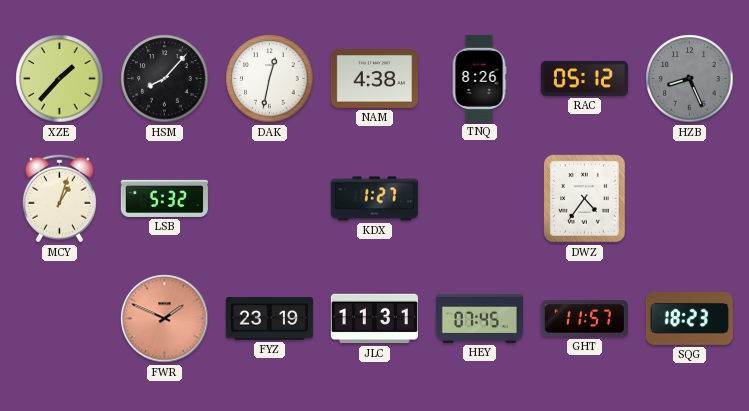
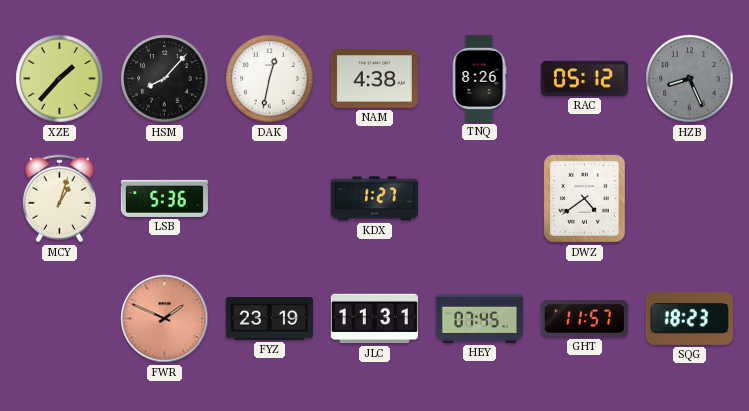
LSB: 5:32 -> 5:36
DWZ: 4:36 -> 4:39
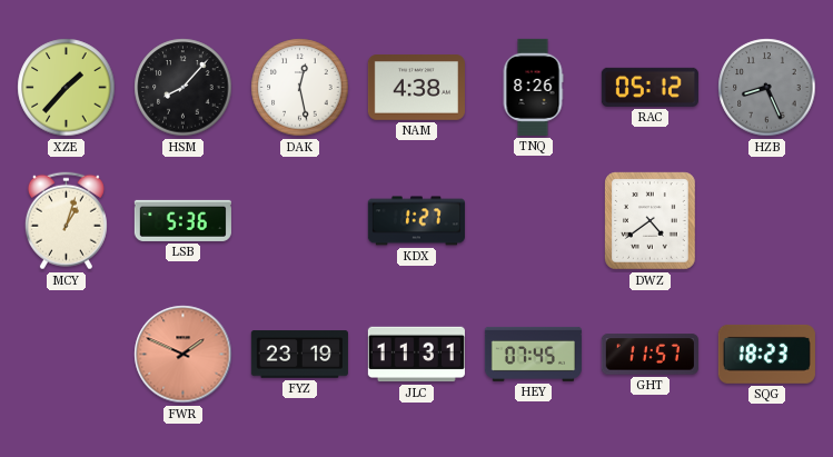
DAK: 12:32 -> 12:28
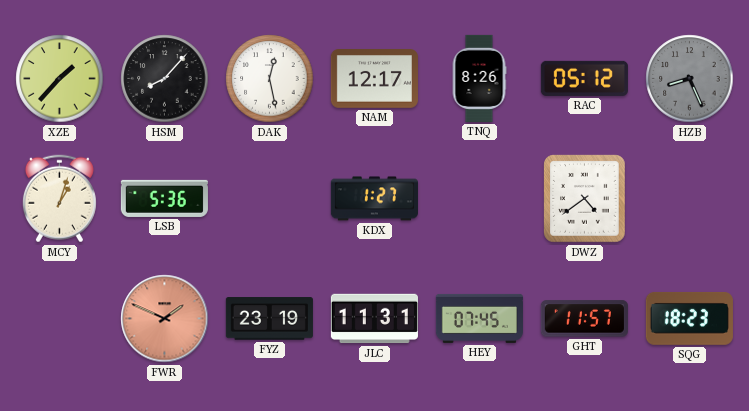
NAM: 4:38 -> 12:17
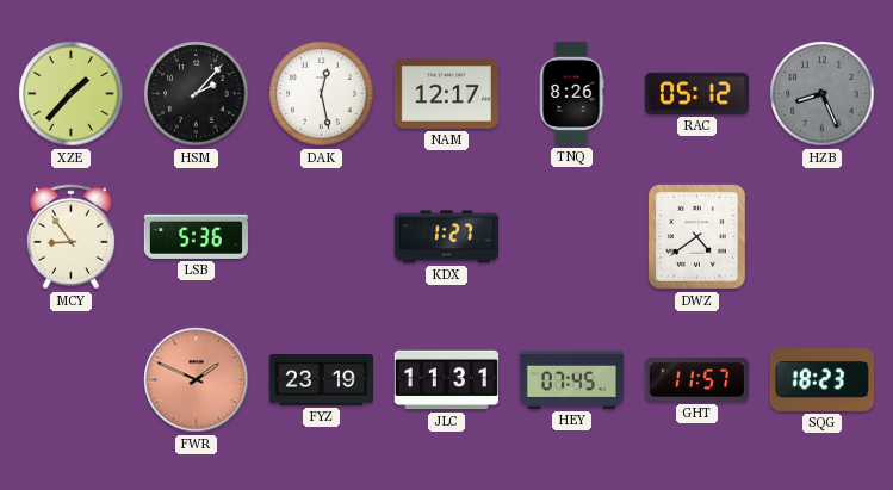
HSM: 8:07 -> 2:07
MCY: 1:03 -> 8:54
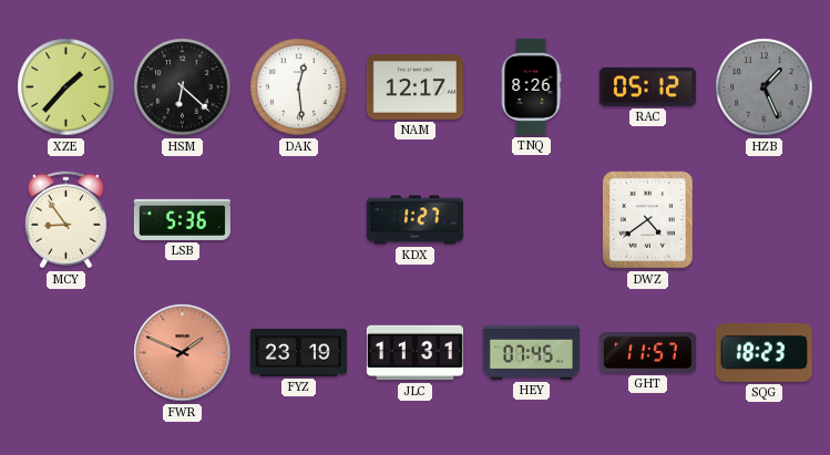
HSM: 2:07 -> 6:22
DAK: 12:28 -> 12:29
HZB: 8:26 -> 1:26
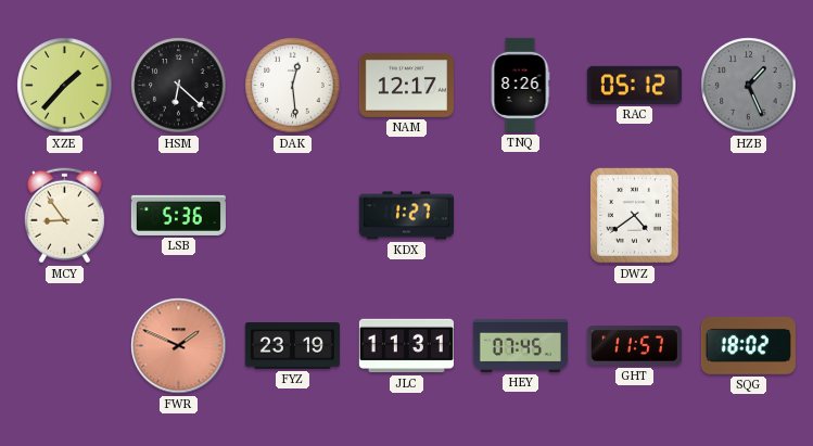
SQG: 18:23 -> 18:02
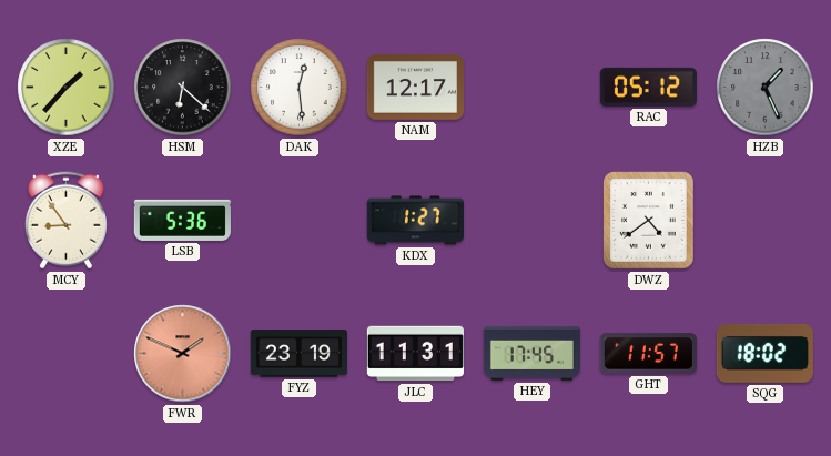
TNQ: 8:26 -> none
HEY: 07:45 -> 17:45
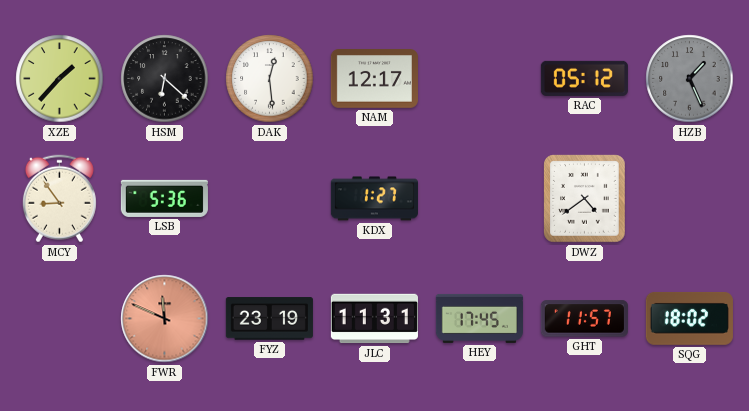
FWR: 1:49 -> 11:49
